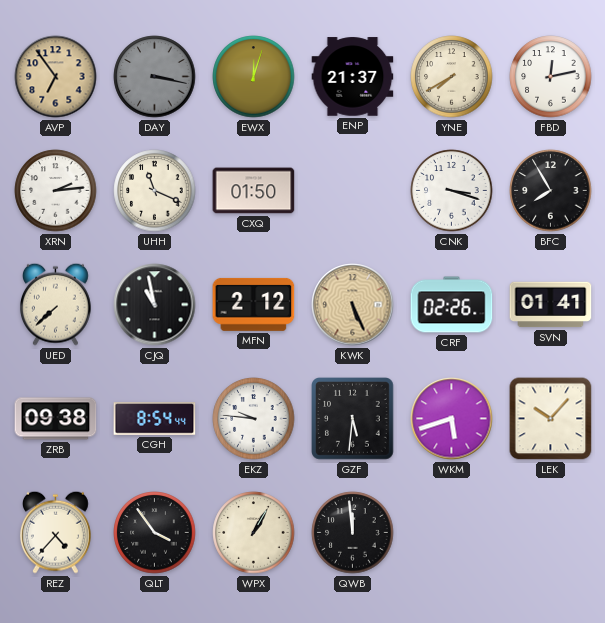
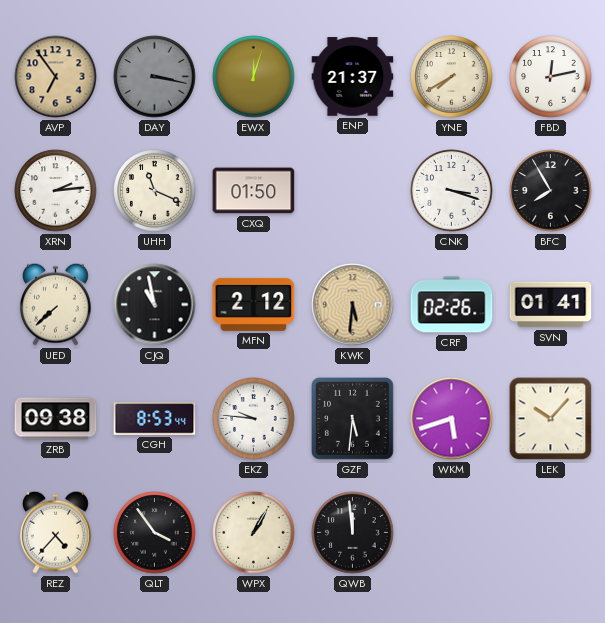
KWK: 5:26 -> 5:31
CGH: 8:54 -> 8:53
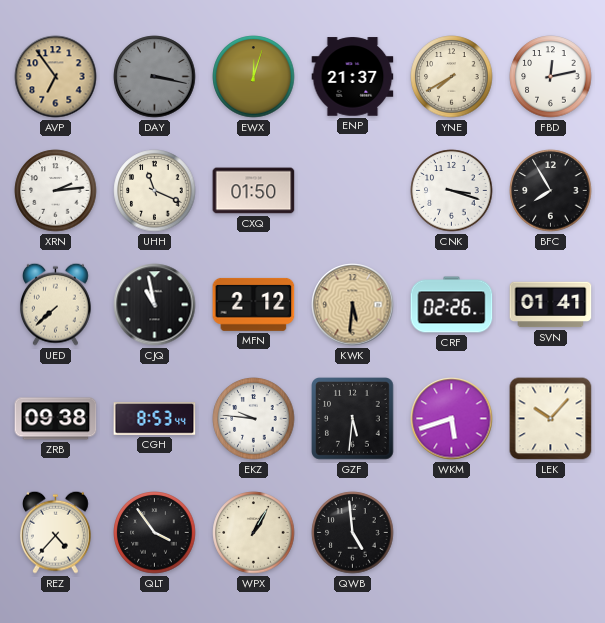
QWB: 11:59 -> 4:59
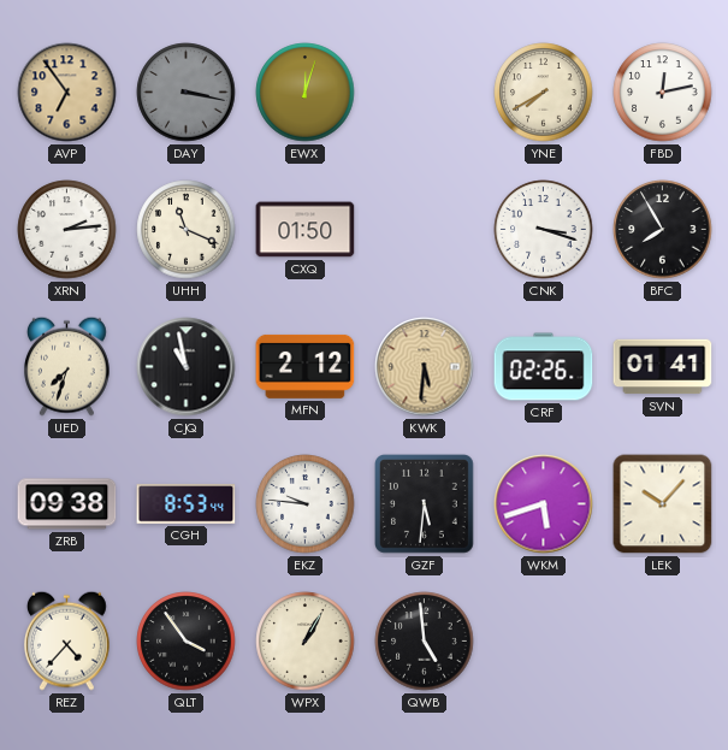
ENP: 21:37 -> none
UED: 7:38 -> 7:33
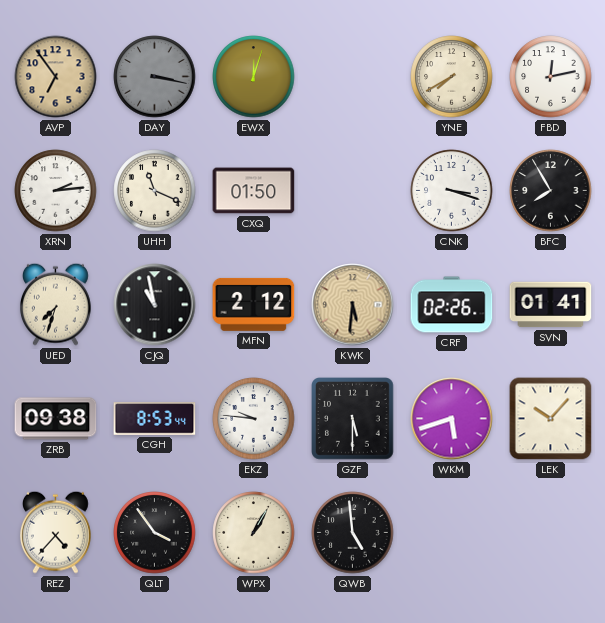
GZF: 5:31 -> 5:30
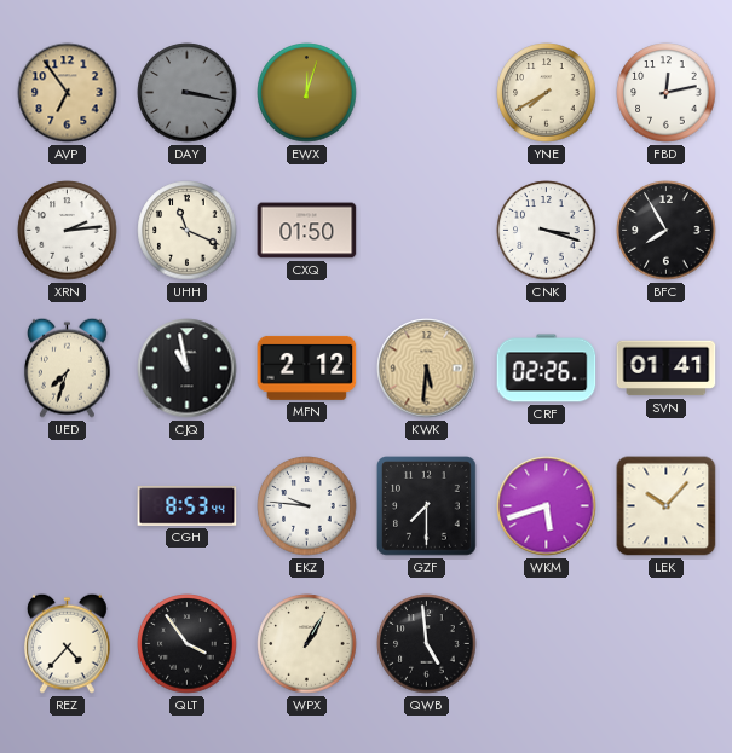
ZRB: 09:38 -> none
GZF: 5:30 -> 7:30
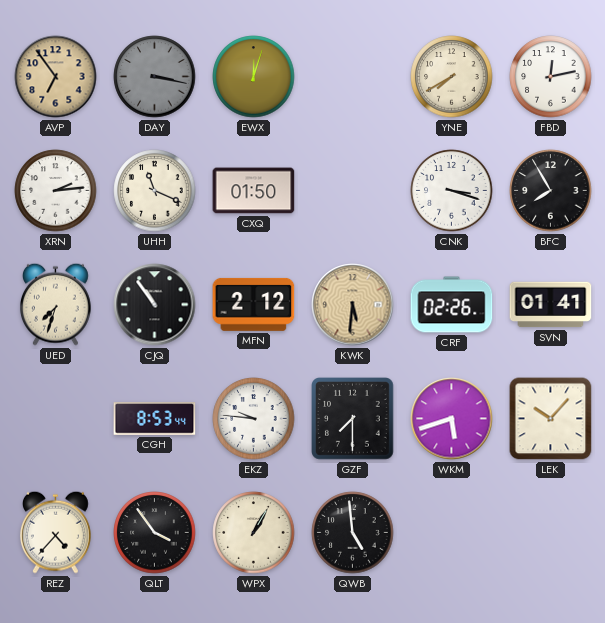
CJQ: 10:58 -> 10:54
